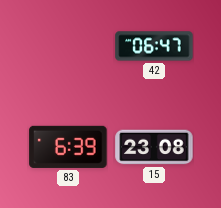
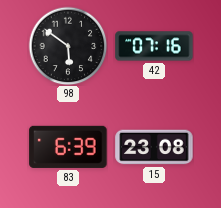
98: none -> 5:51
42: 06:47 -> 07:16
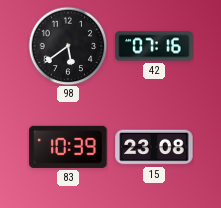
98: 5:51 -> 5:39
83: 6:39 -> 10:39
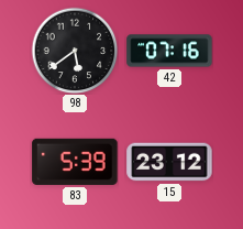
83: 10:39 -> 5:39
15: 23:08 -> 23:12
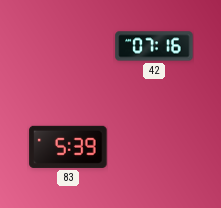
98: 5:39 -> none
15: 23:12 -> none
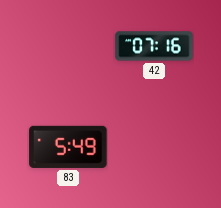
83: 5:39 -> 5:49
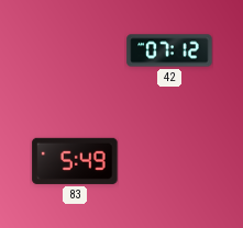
42: 07:16 -> 07:12
